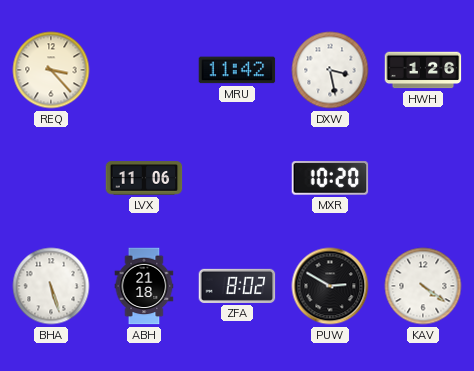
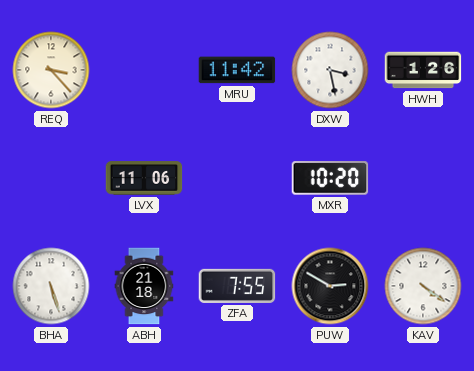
ZFA: 8:02 -> 7:55
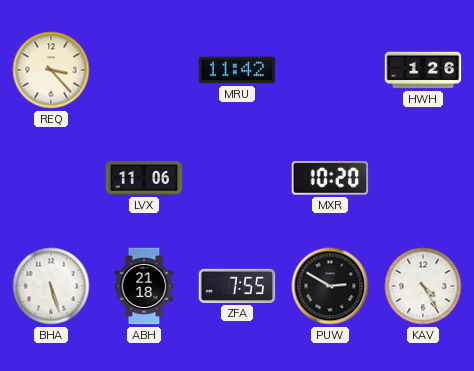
DXW: 3:28 -> none
KAV: 4:21 -> 4:25
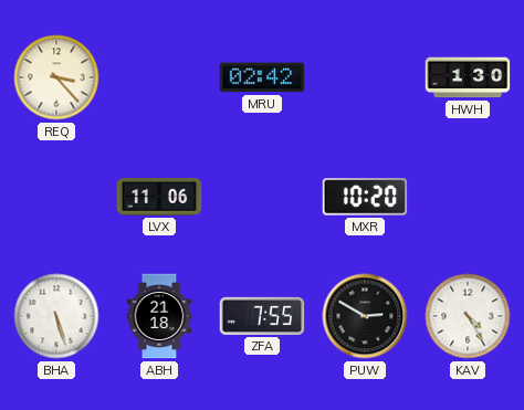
MRU: 11:42 -> 02:42
HWH: 1:26 -> 1:30
